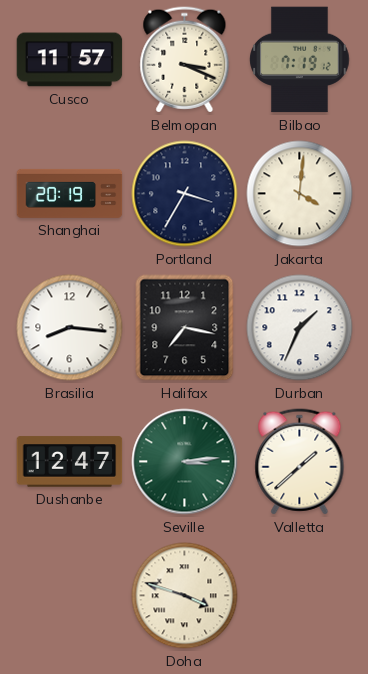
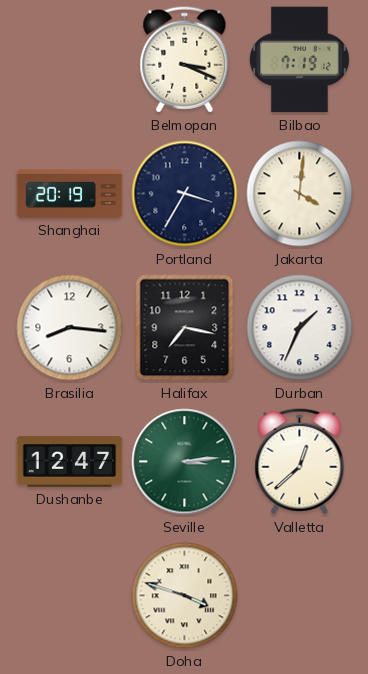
Cusco: 11:57 -> none
Valletta: 1:38 -> 12:38
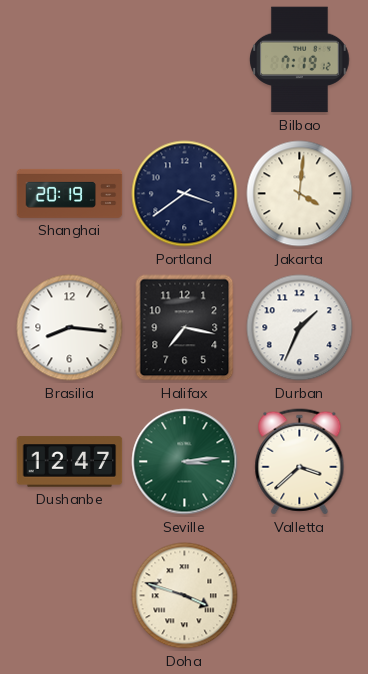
Belmopan: 3:19 -> none
Portland: 3:35 -> 3:39
Valletta: 12:38 -> 3:38
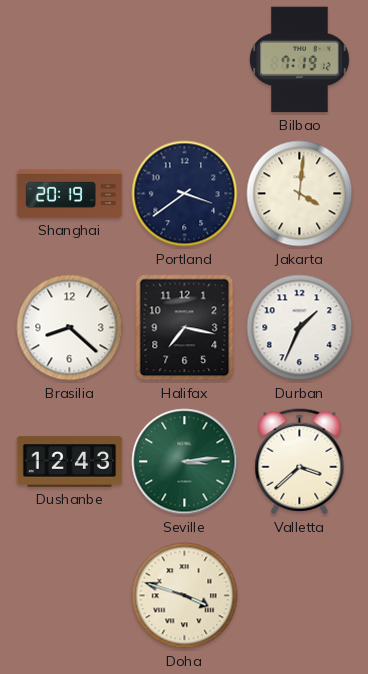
Brasilia: 8:16 -> 8:22
Dushanbe: 12:47 -> 12:43
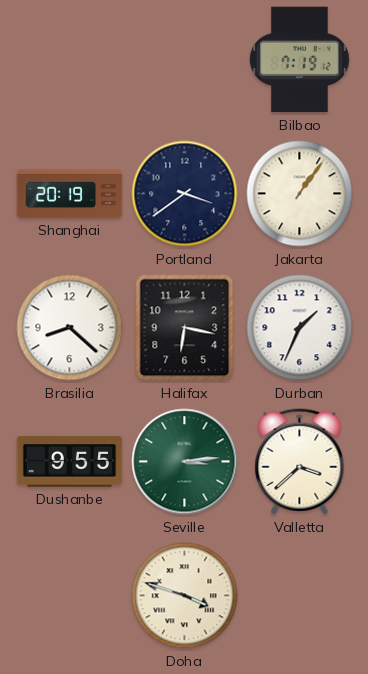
Jakarta: 4:01 -> 1:06
Halifax: 7:17 -> 6:17
Dushanbe: 12:43 -> 9:55
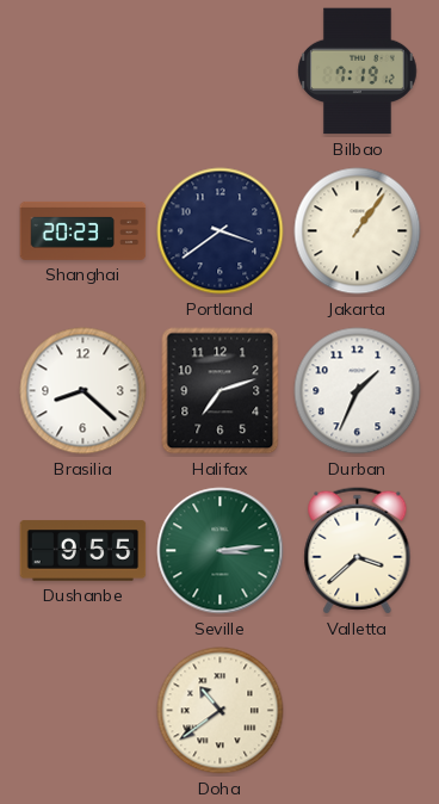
Shanghai: 20:19 -> 20:23
Halifax: 6:17 -> 7:12
Doha: 3:48 -> 10:39
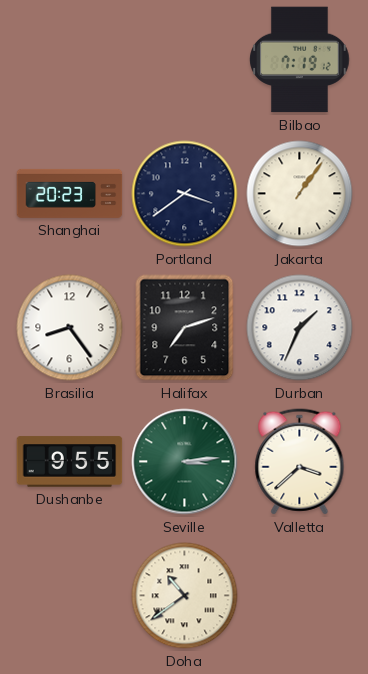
Brasilia: 8:22 -> 8:24
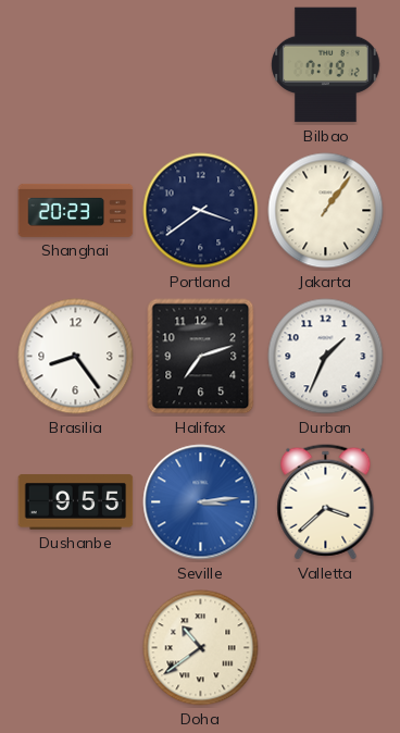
Seville dial: green -> blue
